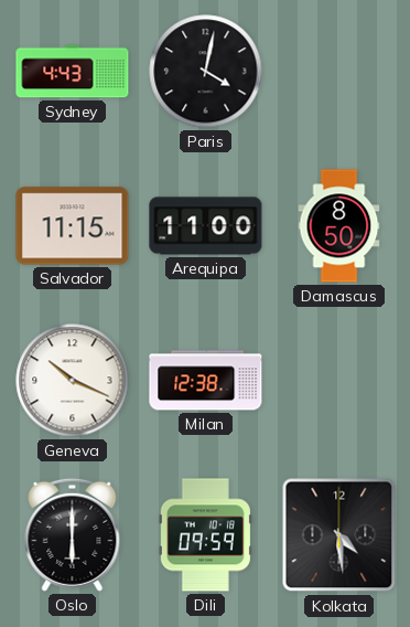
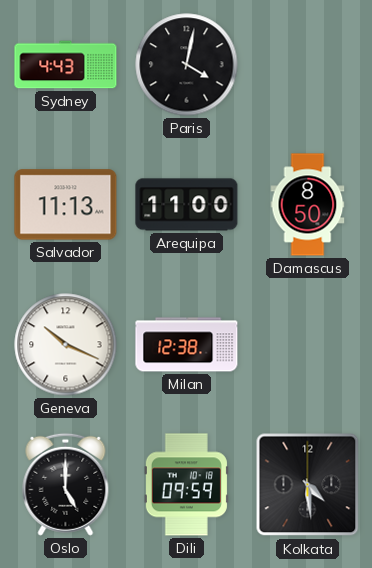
Salvador: 11:15 -> 11:13
Oslo: 6:00 -> 5:00
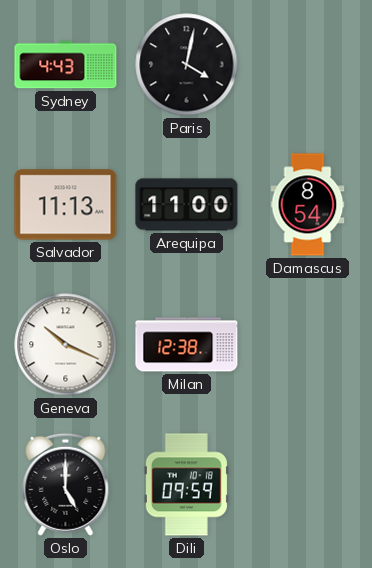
Damascus: 8:50 -> 8:54
Kolkata: 4:29 -> none
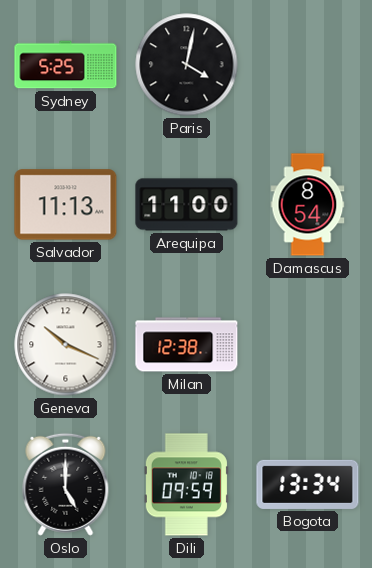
Sydney: 4:43 -> 5:25
Bogota: none -> 13:34
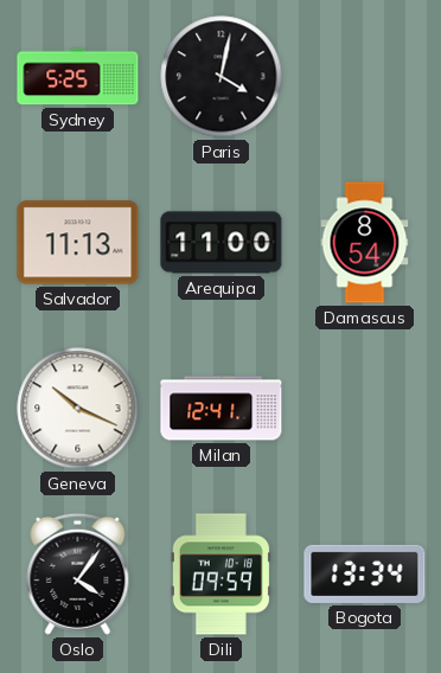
Milan: 12:38 -> 12:41
Oslo: 5:00 -> 4:06
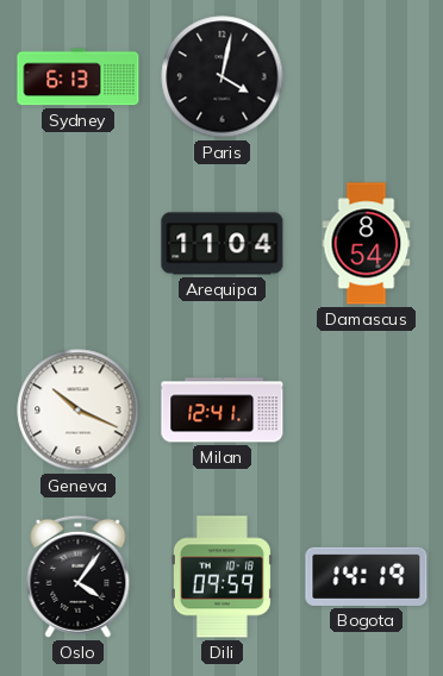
Sydney: 5:25 -> 6:13
Salvador: 11:13 -> none
Arequipa: 11:00 -> 11:04
Bogota: 13:34 -> 14:19
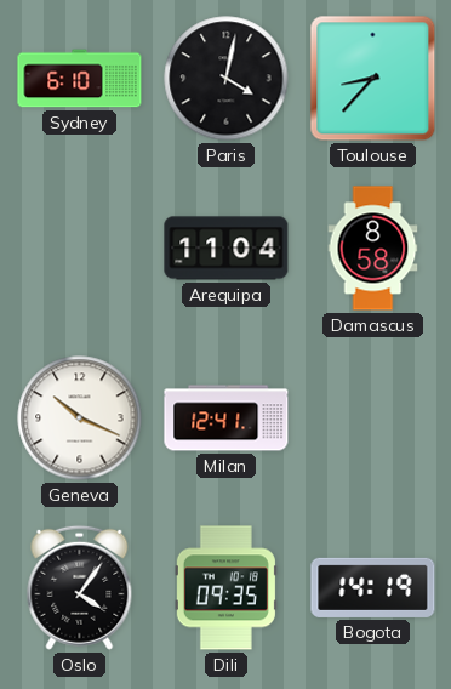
Sydney: 6:13 -> 6:10
Toulouse: none -> 8:37
Damascus: 8:54 -> 8:58
Dili: 09:59 -> 09:35
